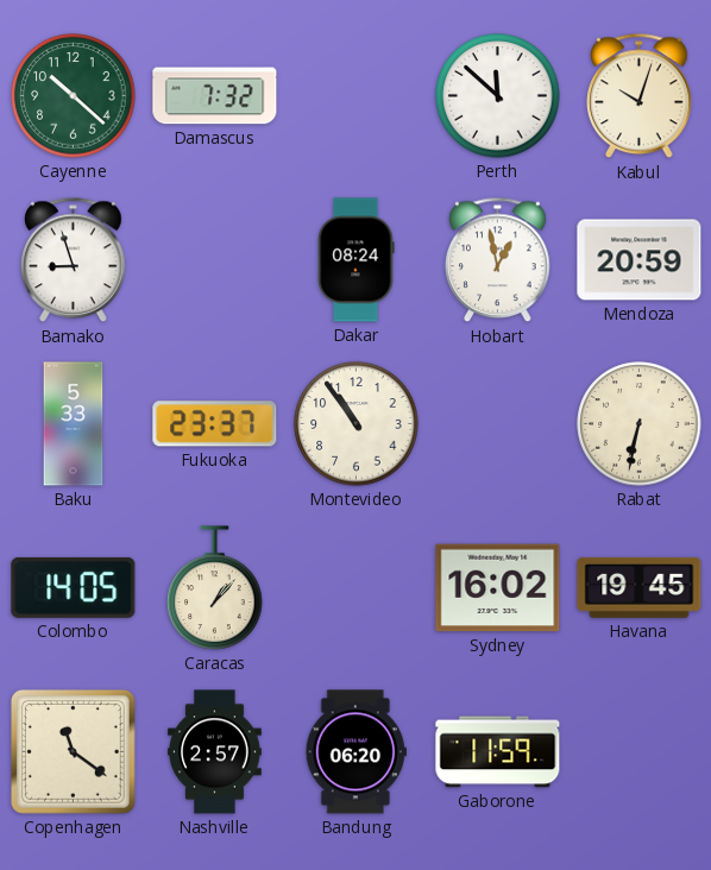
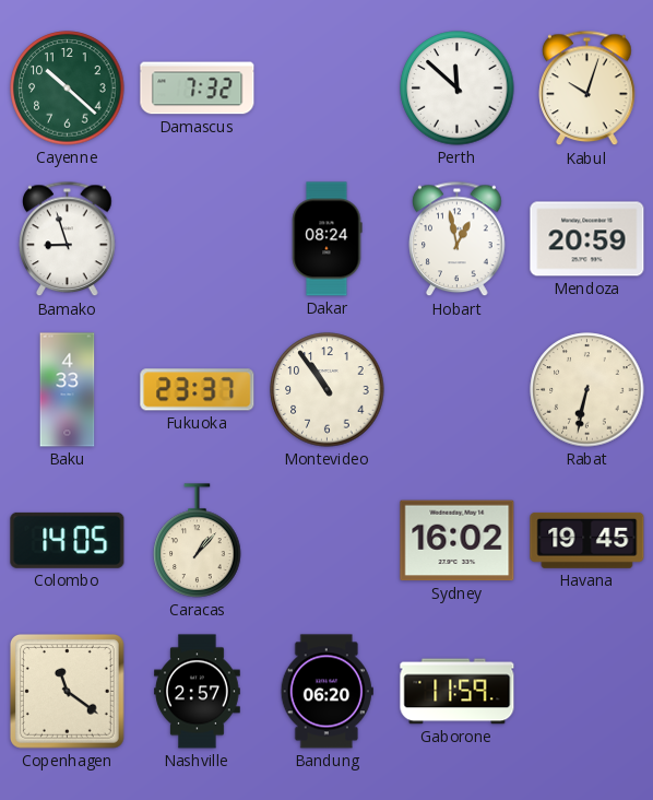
Baku: 5:33 -> 4:33
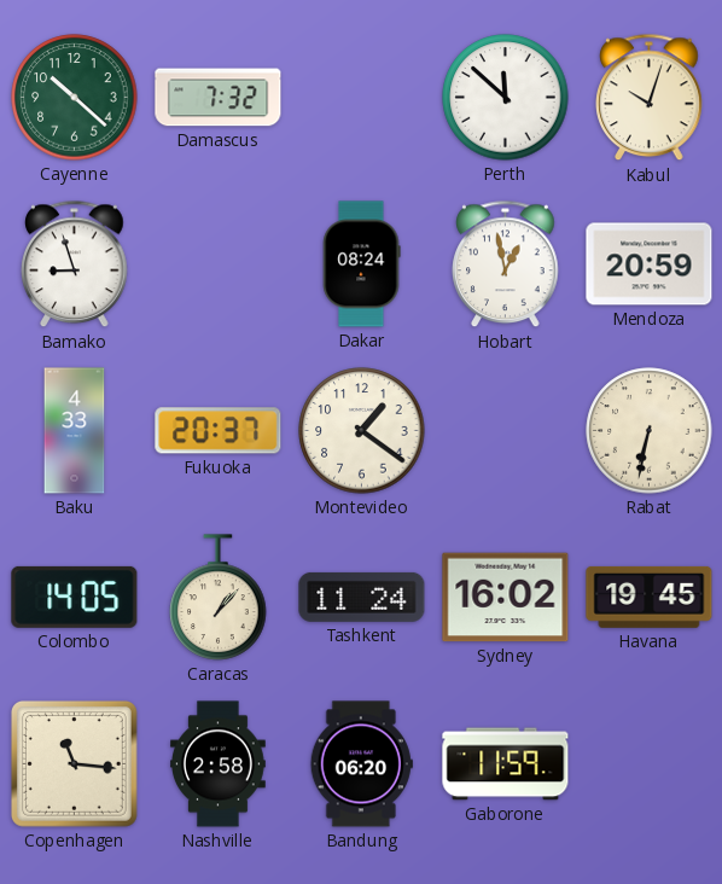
Fukuoka: 23:37 -> 20:37
Montevideo: 10:54 -> 1:21
Tashkent: none -> 11:24
Copenhagen: 11:21 -> 11:16
Nashville: 2:57 -> 2:58
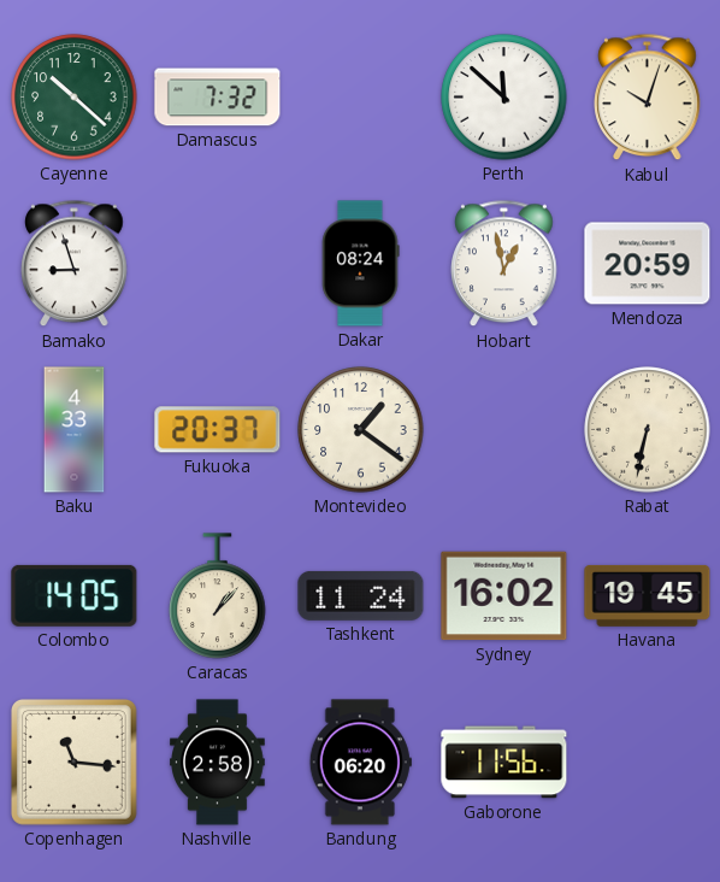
Gaborone: 11:59 -> 11:56
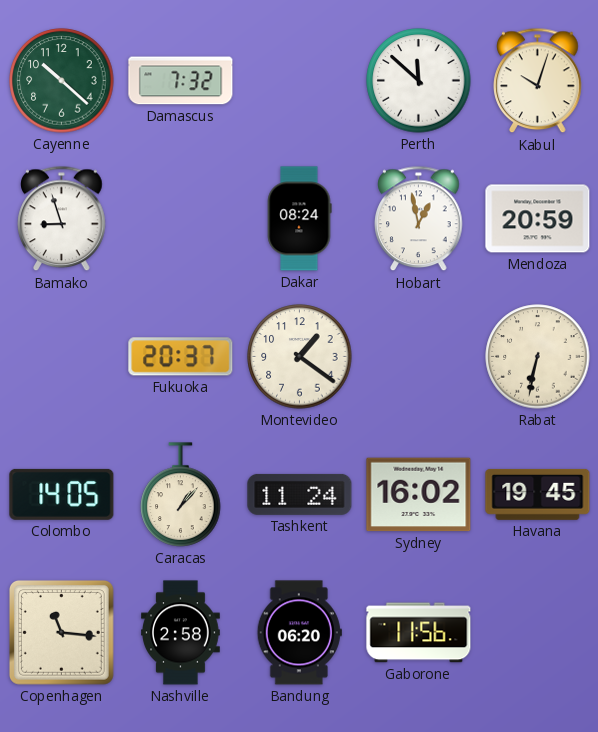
Baku: 4:33 -> none
